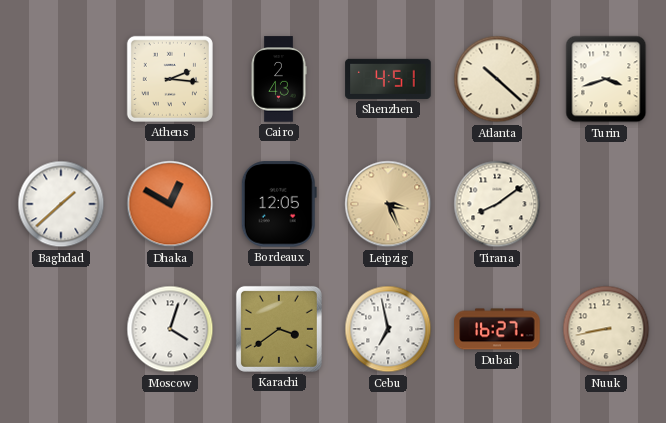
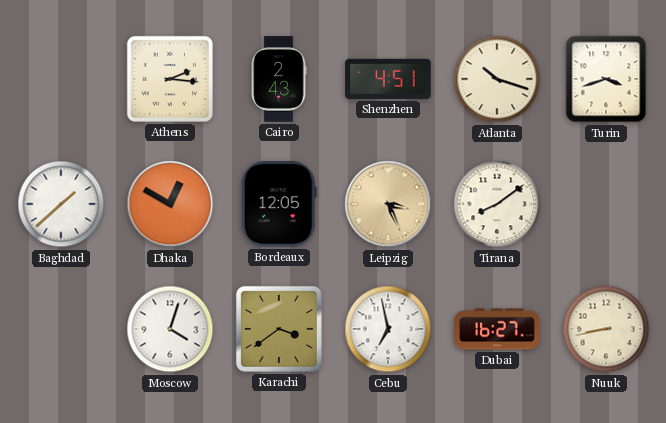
Atlanta: 10:22 -> 10:18
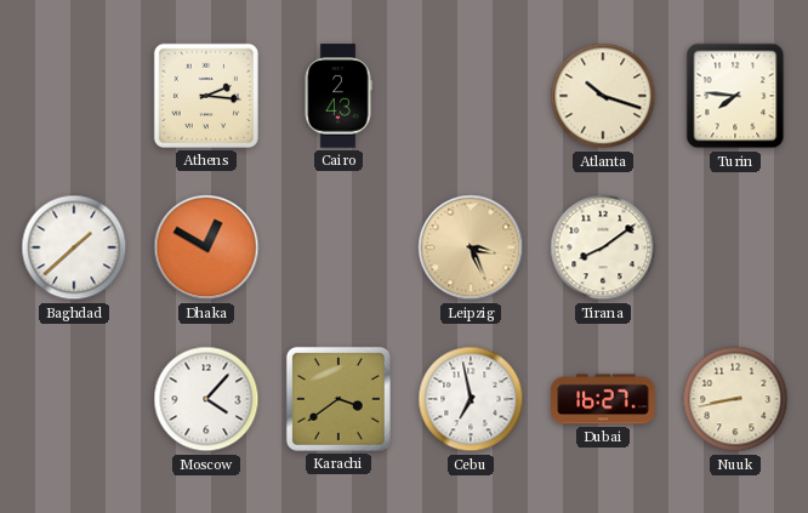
Shenzhen: 4:51 -> none
Turin: 3:42 -> 7:46
Bordeaux: 12:05 -> none
Moscow: 4:03 -> 4:07
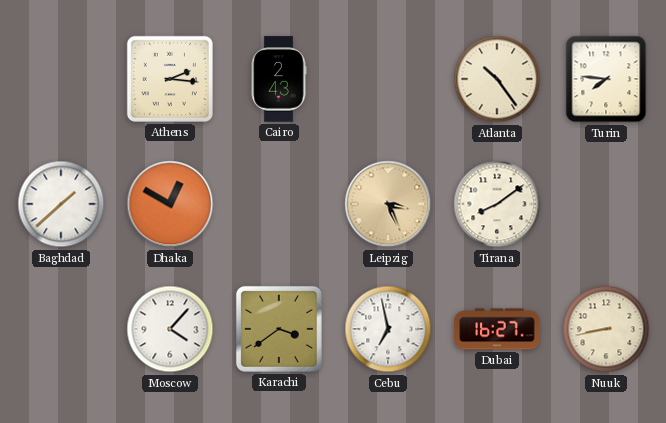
Atlanta: 10:18 -> 10:24
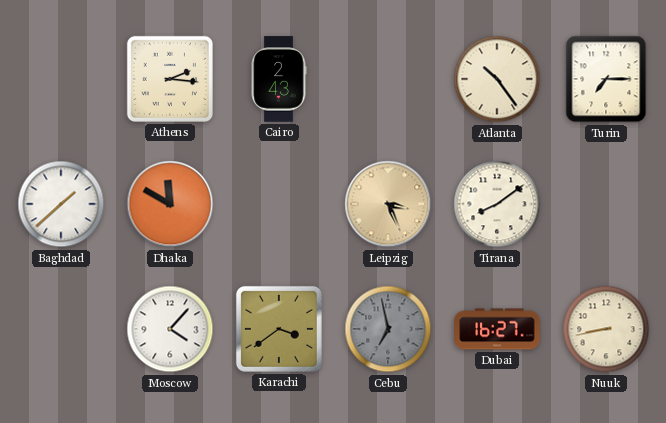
Turin: 7:46 -> 7:15
Dhaka: 12:50 -> 11:50
Cebu dial: white -> grey
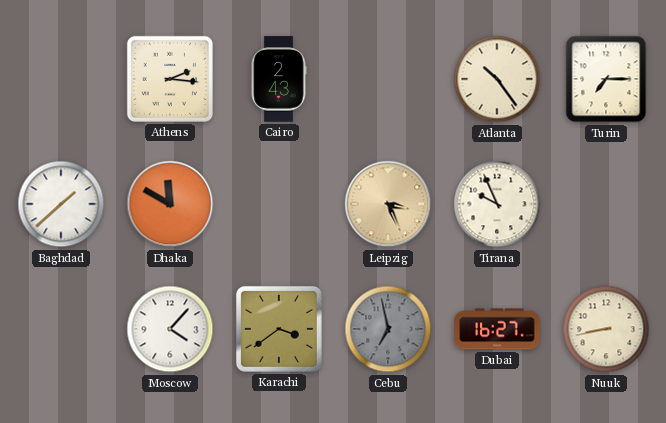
Tirana: 8:09 -> 9:56
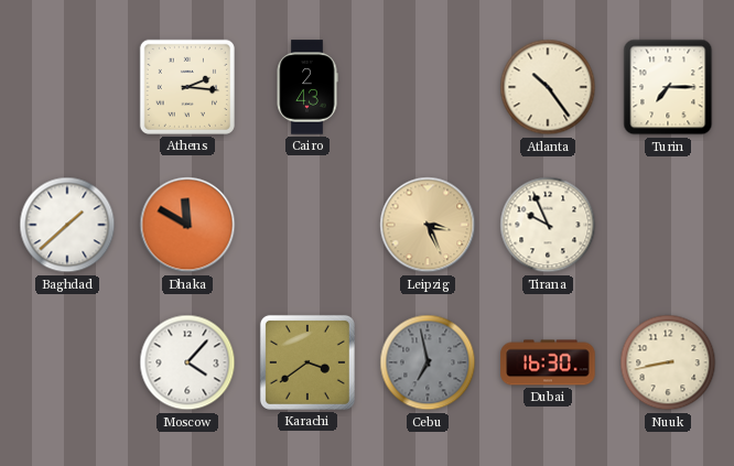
Dubai: 16:27 -> 16:30
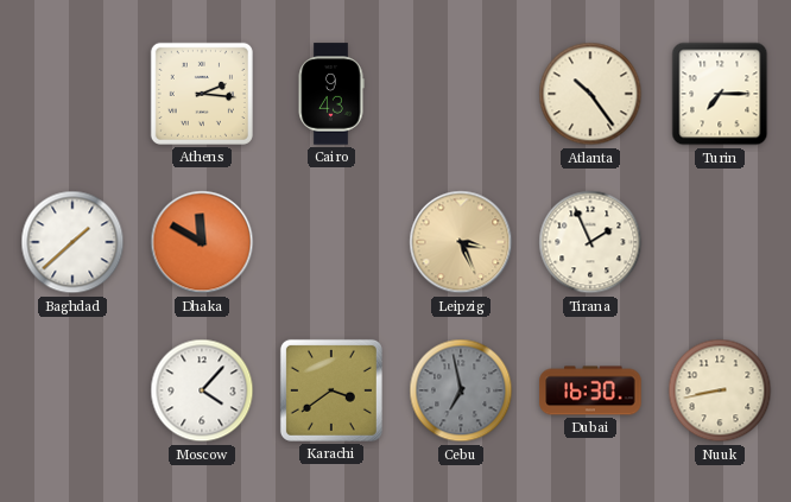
Cairo: 2:43 -> 9:43
Tirana: 9:56 -> 1:56
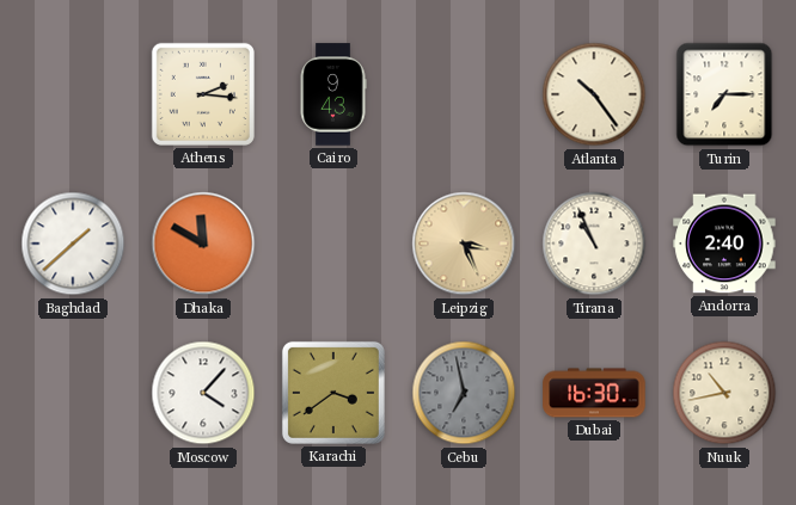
Tirana: 1:56 -> 10:56
Andorra: none -> 2:40
Nuuk: 8:43 -> 10:43
